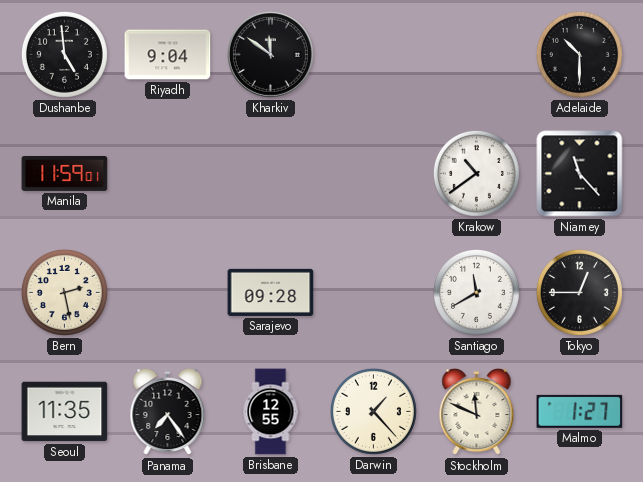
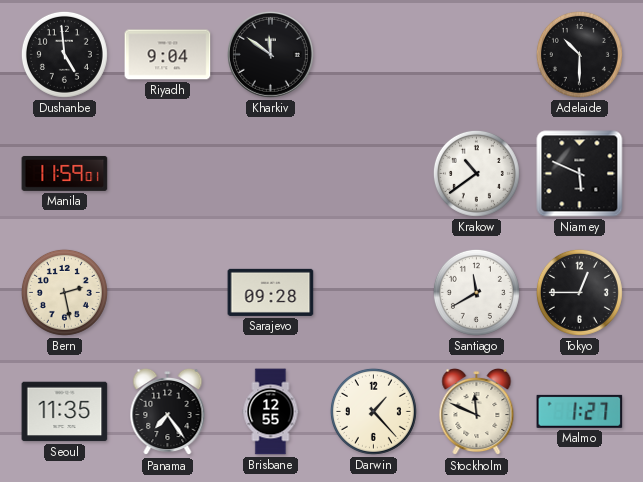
Niamey: 11:23 -> 5:49
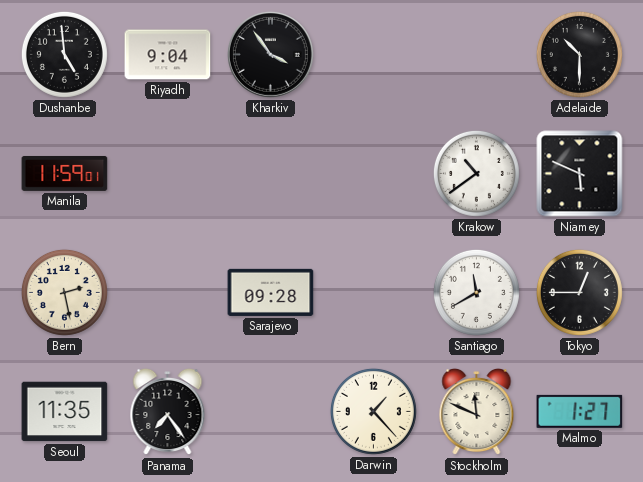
Kharkiv: 11:51 -> 3:54
Brisbane: 12:55 -> none
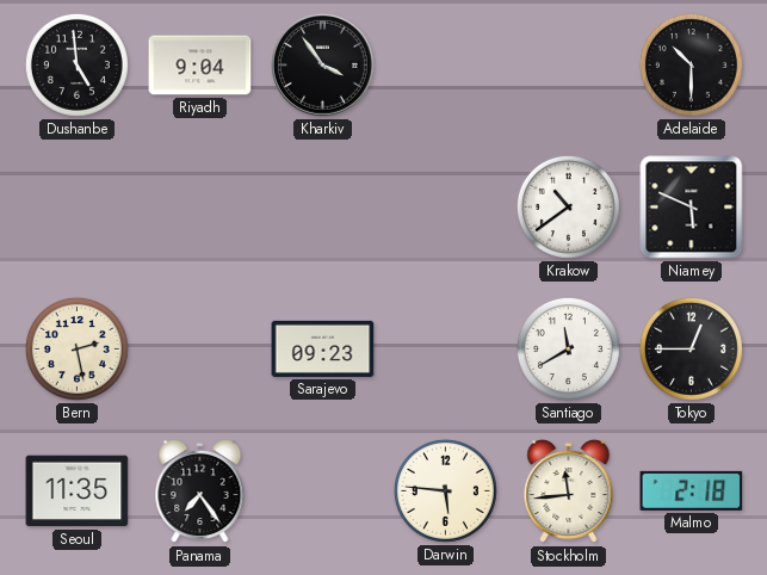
Manila: 11:59 -> none
Sarajevo: 09:28 -> 09:23
Darwin: 1:23 -> 5:46
Stockholm: 11:49 -> 11:44
Malmo: 1:27 -> 2:18
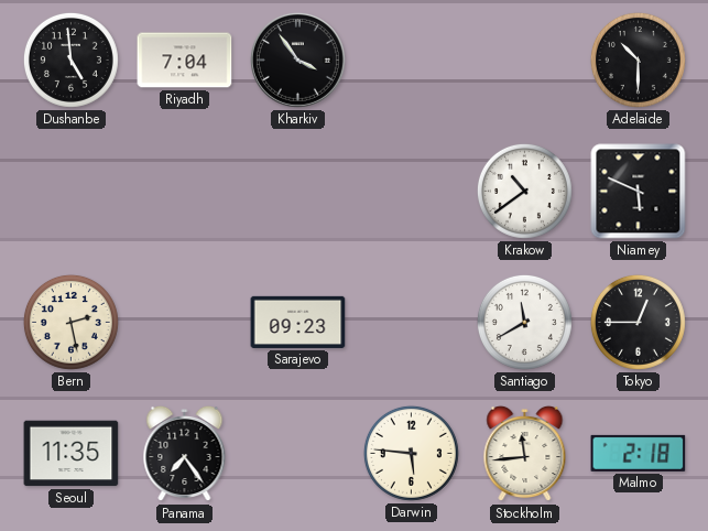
Riyadh: 9:04 -> 7:04
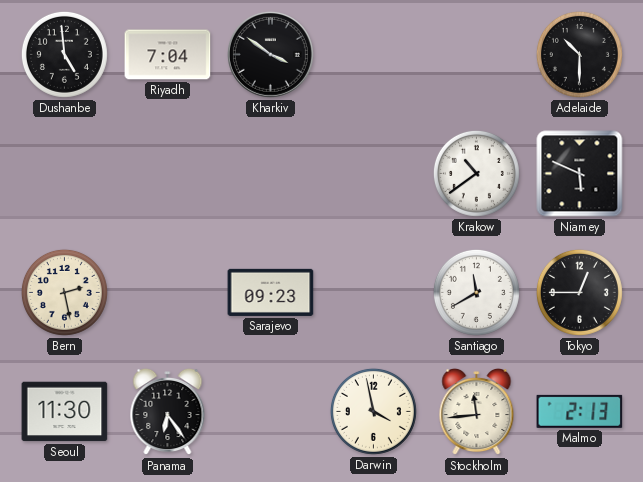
Kharkiv: 3:54 -> 3:51
Seoul: 11:35 -> 11:30
Panama: 7:24 -> 6:24
Darwin: 5:46 -> 3:58
Malmo: 2:18 -> 2:13
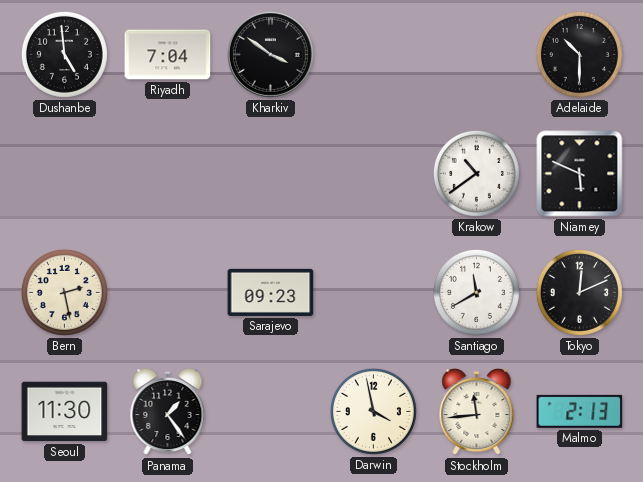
Tokyo: 12:45 -> 12:11
Panama: 6:24 -> 1:24
